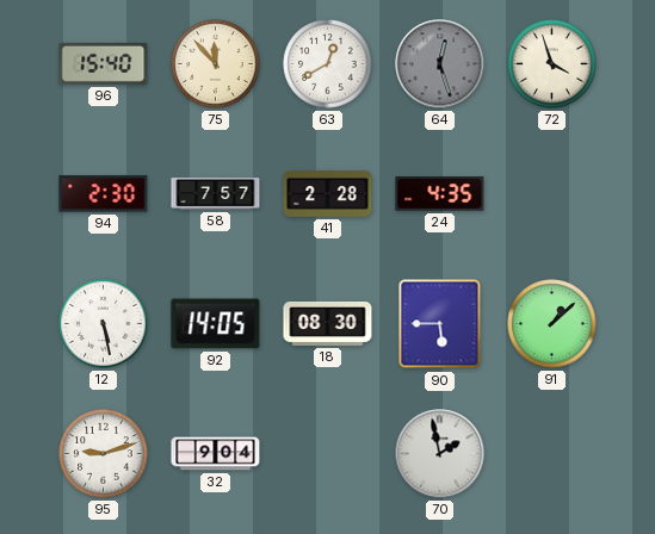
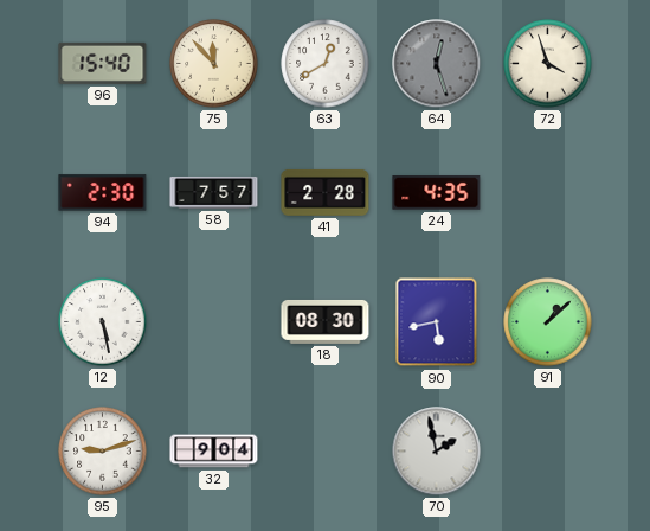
92: 14:05 -> none
90: 5:45 -> 5:43
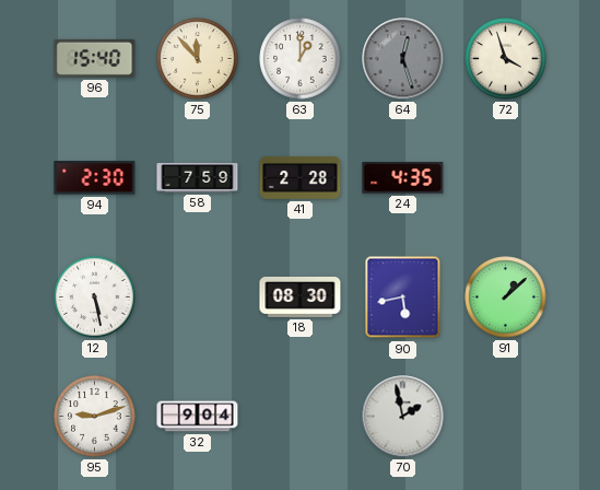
63: 12:40 -> 1:00
58: 7:57 -> 7:59
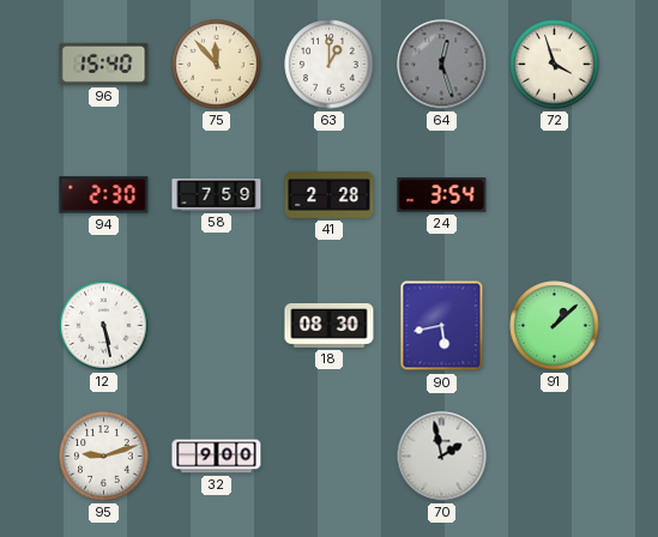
24: 4:35 -> 3:54
32: 9:04 -> 9:00
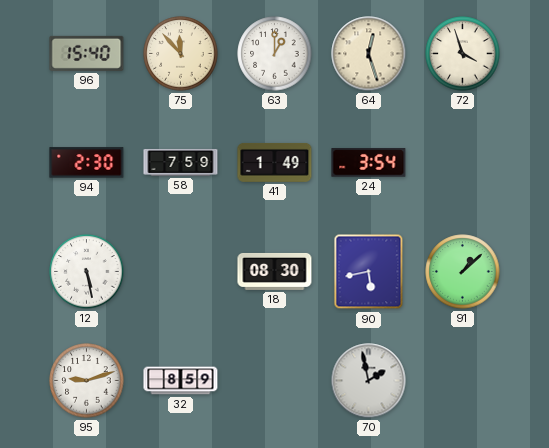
64 dial: grey -> cream
41: 2:28 -> 1:49
32: 9:00 -> 8:59
